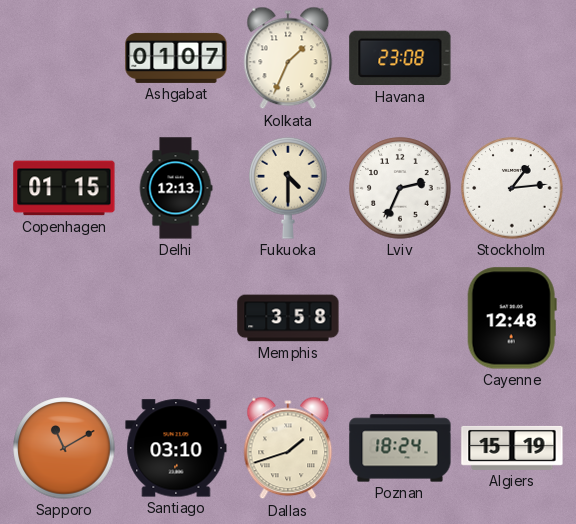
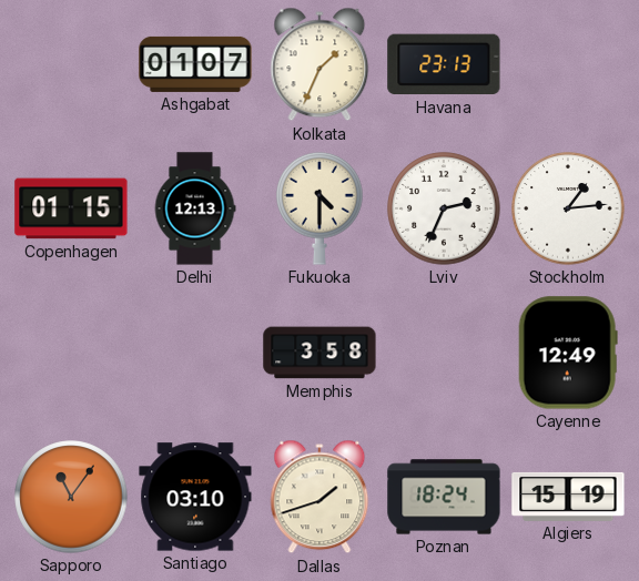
Havana: 23:08 -> 23:13
Cayenne: 12:48 -> 12:49
Sapporo: 11:10 -> 11:06
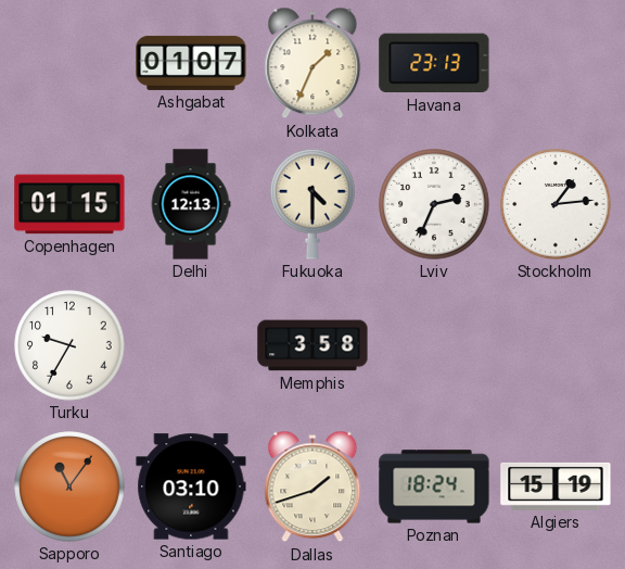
Turku: none -> 9:35
Cayenne: 12:49 -> none
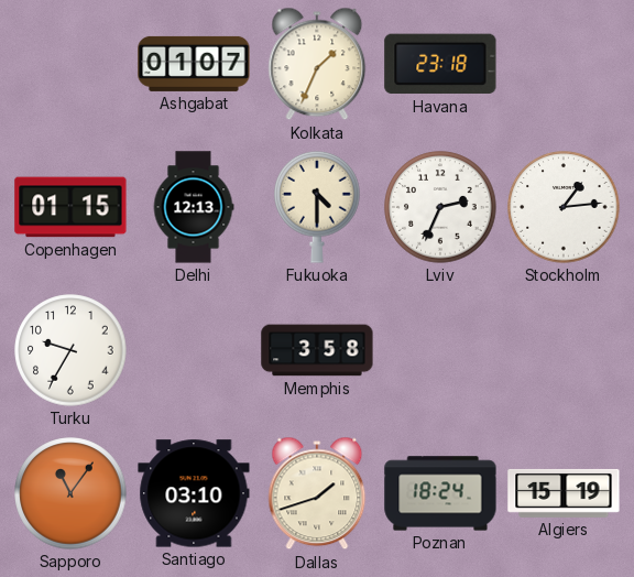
Havana: 23:13 -> 23:18
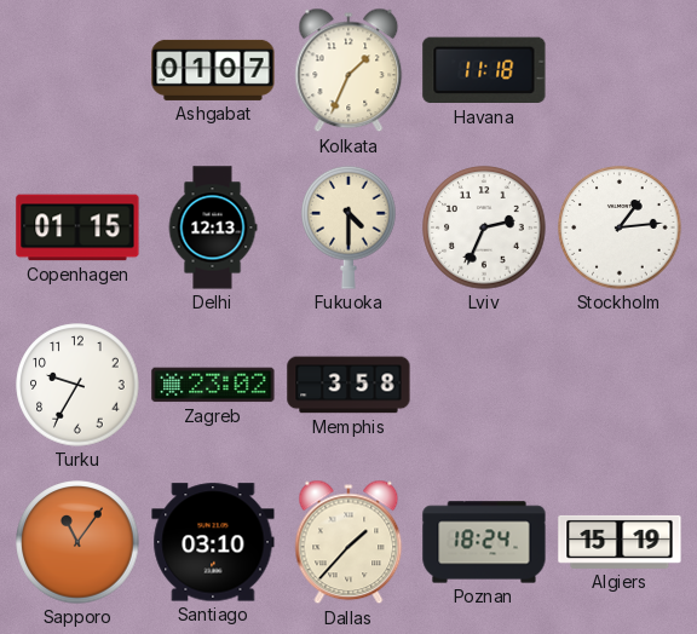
Havana: 23:18 -> 11:18
Zagreb: none -> 23:02
Dallas: 1:42 -> 1:37
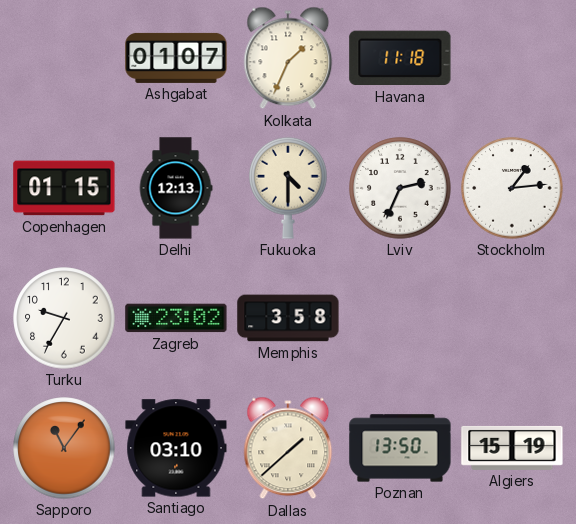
Dallas: 1:37 -> 1:38
Poznan: 18:24 -> 13:50
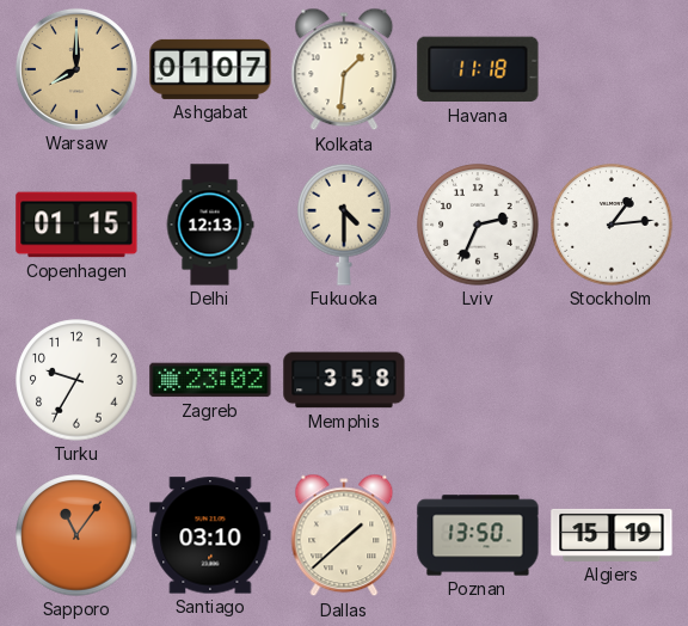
Warsaw: none -> 8:00
Kolkata: 1:34 -> 1:31
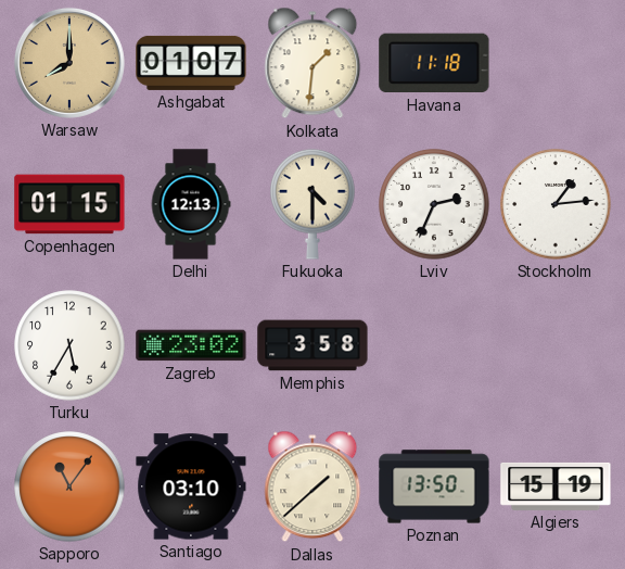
Turku: 9:35 -> 5:35
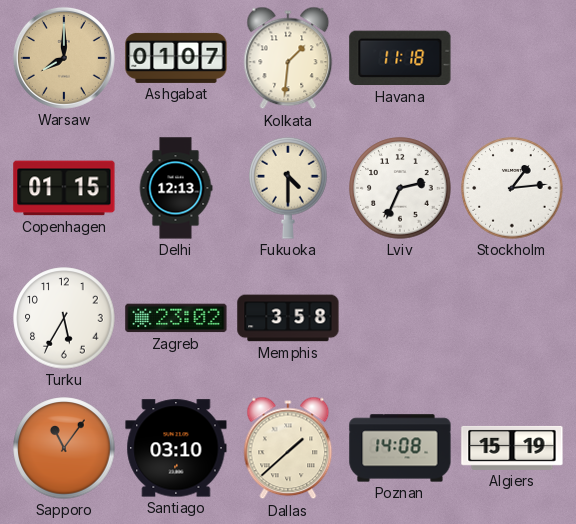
Poznan: 13:50 -> 14:08
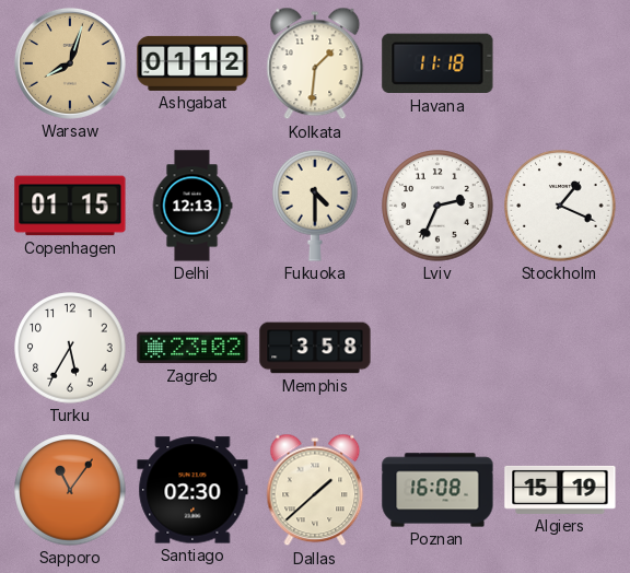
Warsaw: 8:00 -> 8:03
Ashgabat: 01:07 -> 01:12
Stockholm: 1:14 -> 1:19
Santiago: 03:10 -> 02:30
Poznan: 14:08 -> 16:08
